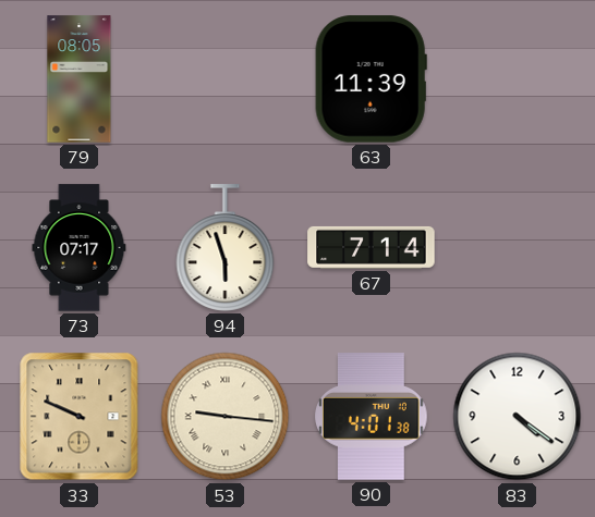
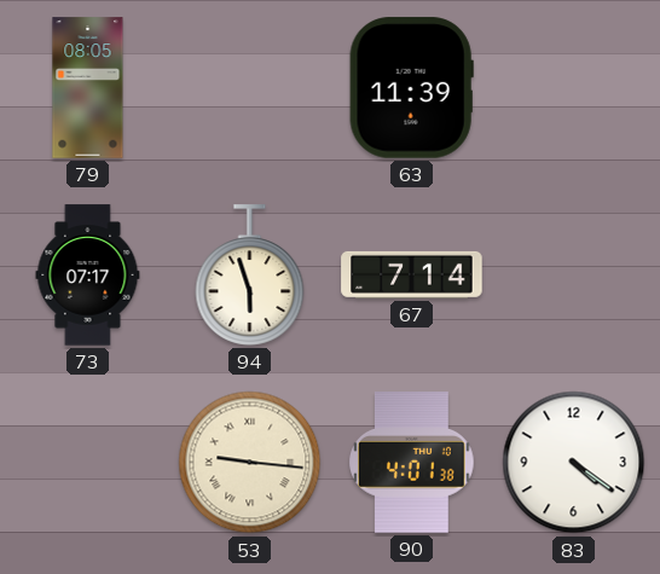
33: 9:49 -> none
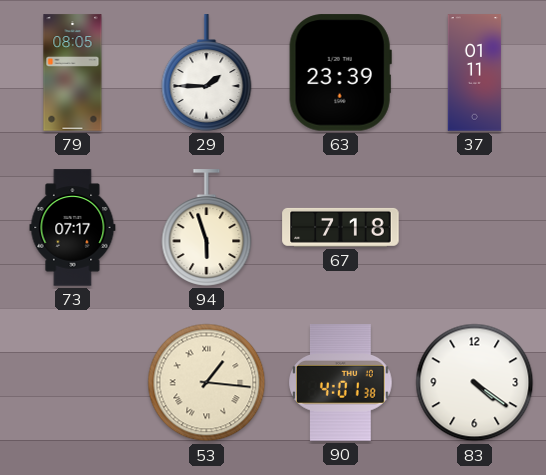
29: none -> 1:45
63: 11:39 -> 23:39
37: none -> 01:11
67: 7:14 -> 7:18
53: 9:16 -> 1:16
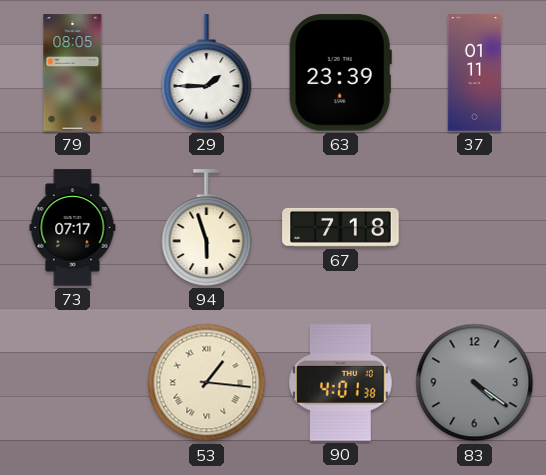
83 dial: white -> grey
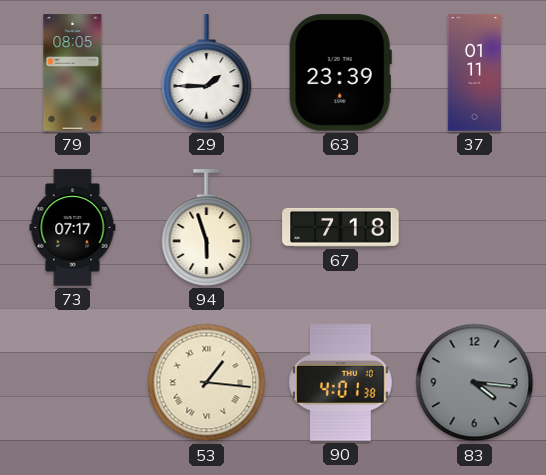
83: 4:21 -> 4:16
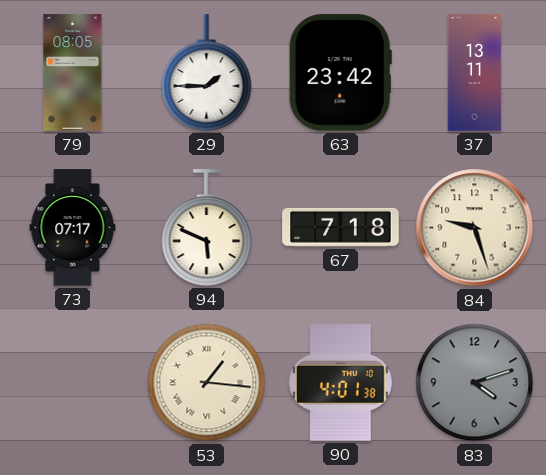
63: 23:39 -> 23:42
37: 01:11 -> 13:11
94: 5:57 -> 5:49
84: none -> 9:27
83: 4:16 -> 4:12
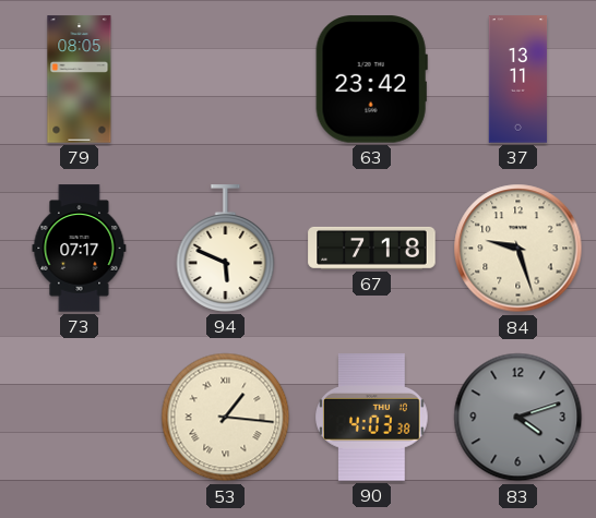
29: 1:45 -> none
90: 4:01 -> 4:03
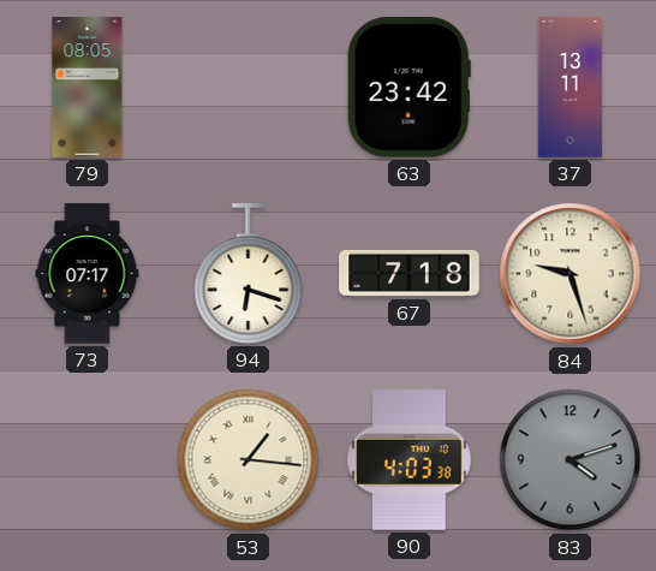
94: 5:49 -> 6:18
